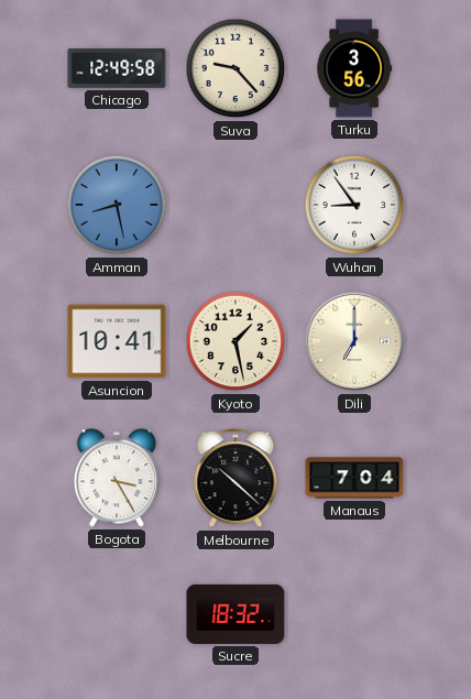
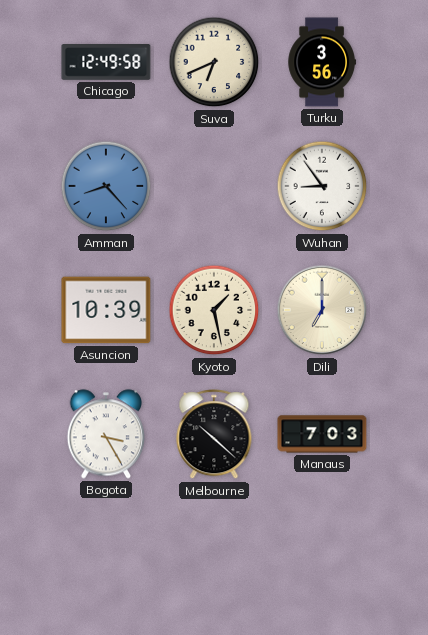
Suva: 9:23 -> 6:41
Amman: 8:28 -> 8:23
Asuncion: 10:41 -> 10:39
Manaus: 7:04 -> 7:03
Sucre: 18:32 -> none
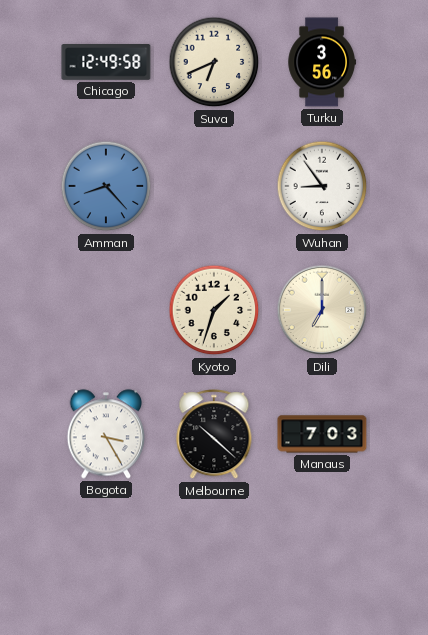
Asuncion: 10:39 -> none
Kyoto: 1:28 -> 1:33
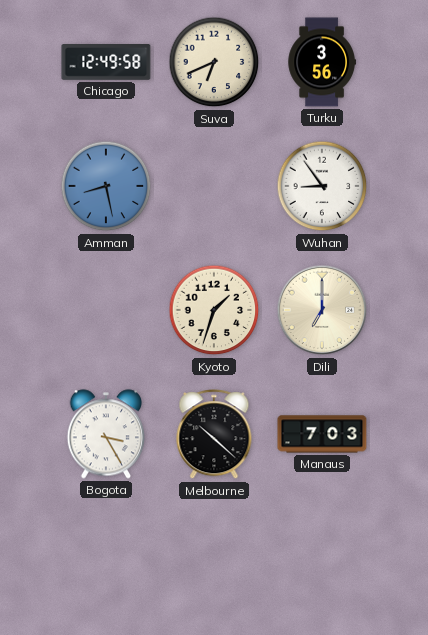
Amman: 8:23 -> 8:28
